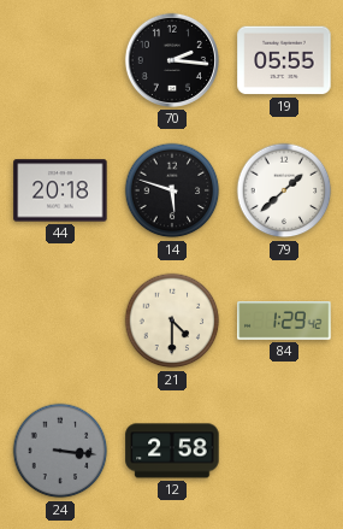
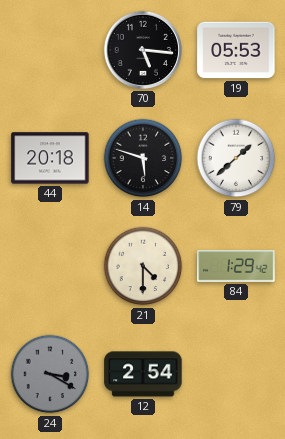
70: 2:16 -> 5:16
19: 05:55 -> 05:53
24: 3:16 -> 3:20
12: 2:58 -> 2:54
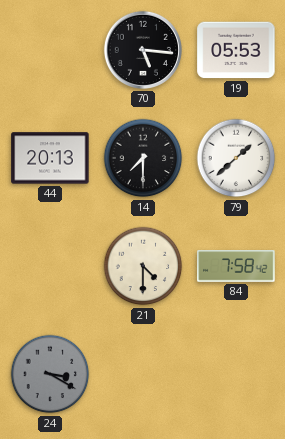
44: 20:18 -> 20:13
14: 5:48 -> 7:30
84: 1:29 -> 7:58
12: 2:54 -> none
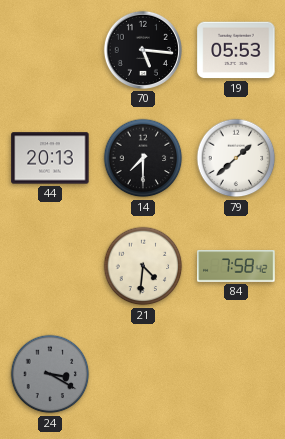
21: 4:30 -> 4:31
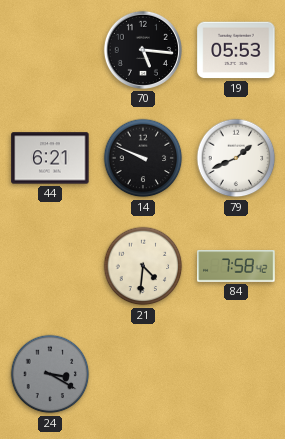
44: 20:13 -> 6:21
14: 7:30 -> 9:49
79: 1:38 -> 1:41
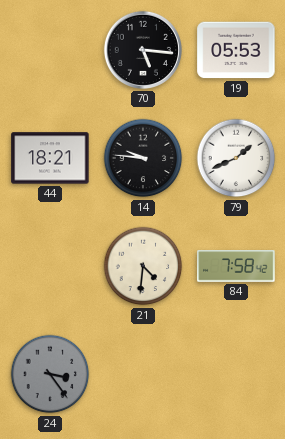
44: 6:21 -> 18:21
14: 9:49 -> 9:46
24: 3:20 -> 3:24
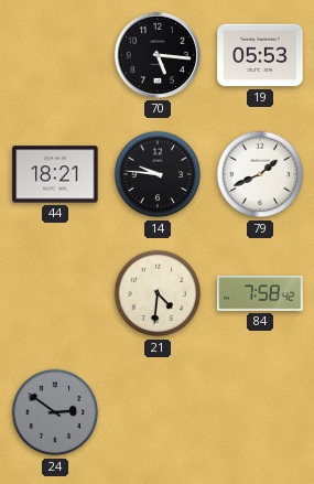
24: 3:24 -> 2:51
